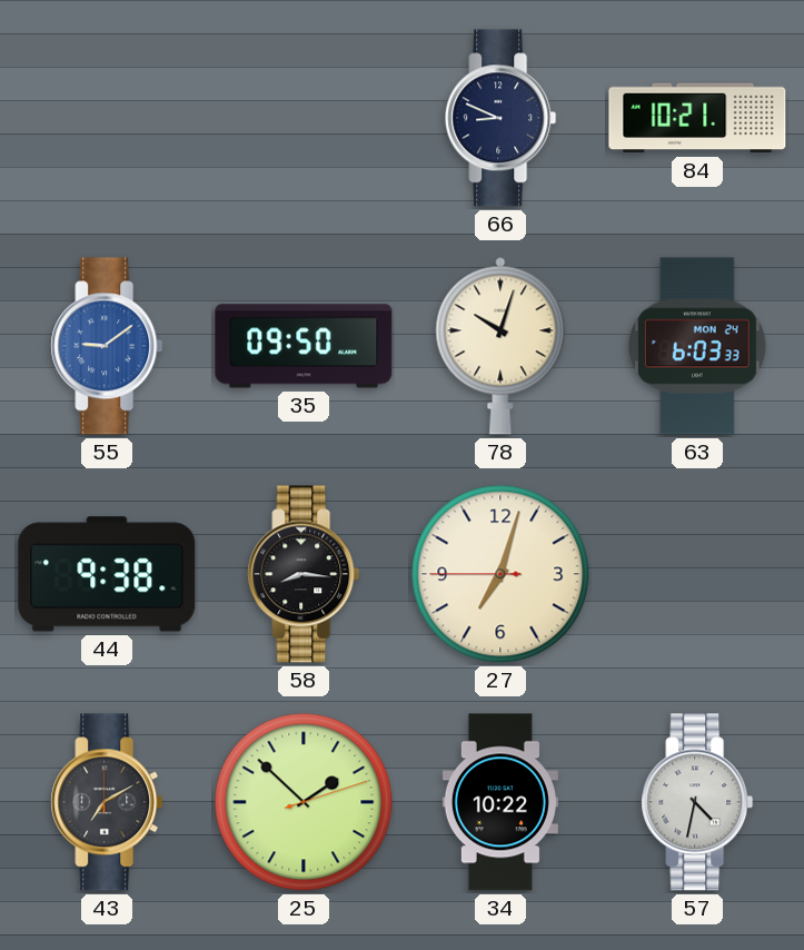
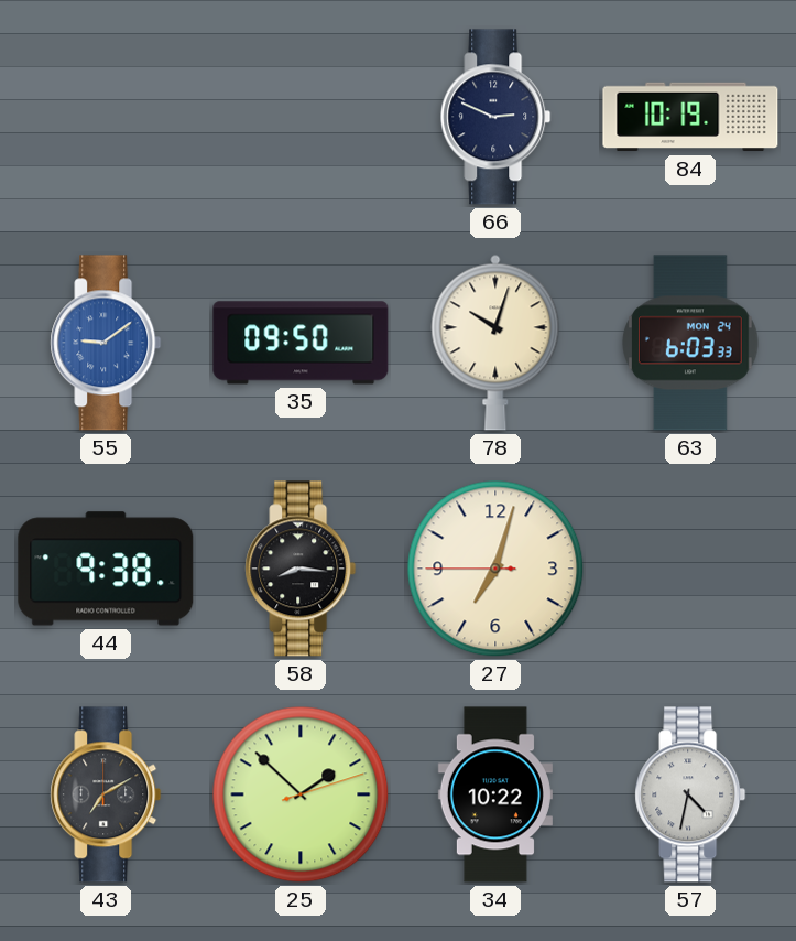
66: 8:49 -> 2:49
84: 10:21 -> 10:19
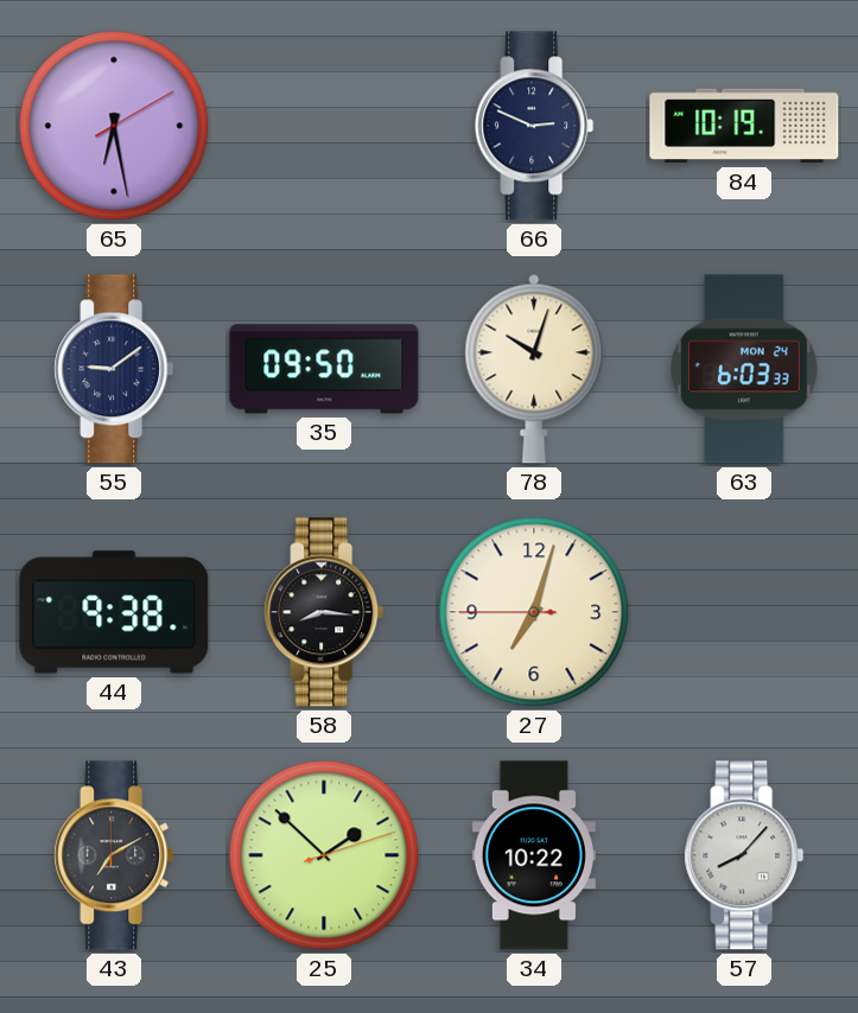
65: none -> 6:28
55 dial: blue -> navy
57: 4:32 -> 8:07
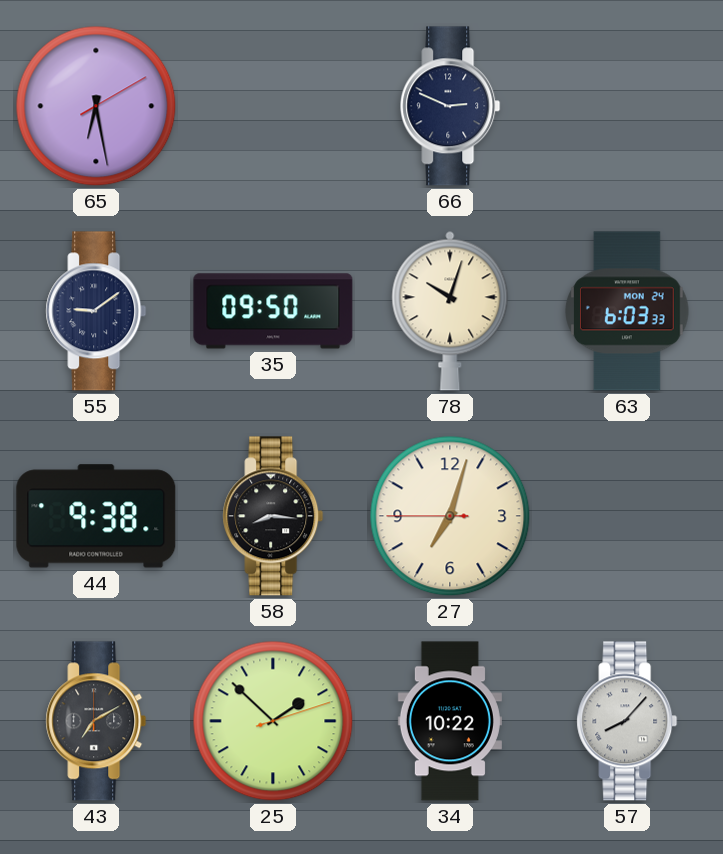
84: 10:19 -> none
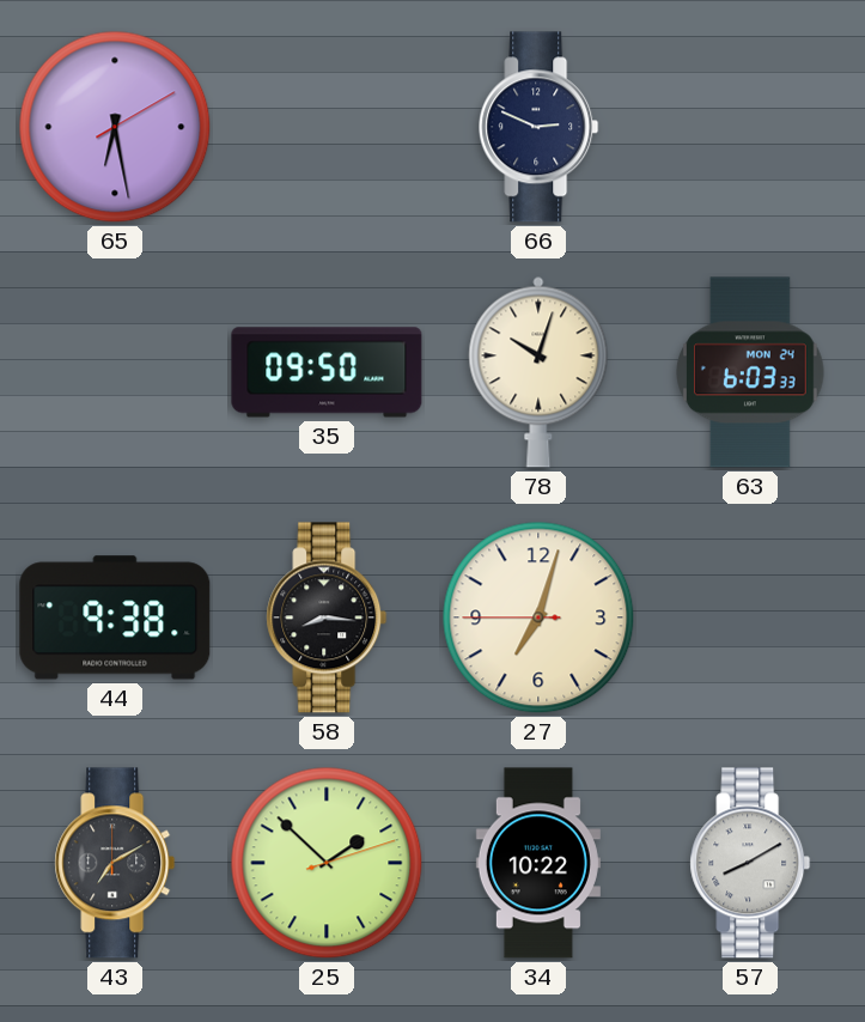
55: 9:09 -> none
57: 8:07 -> 8:10
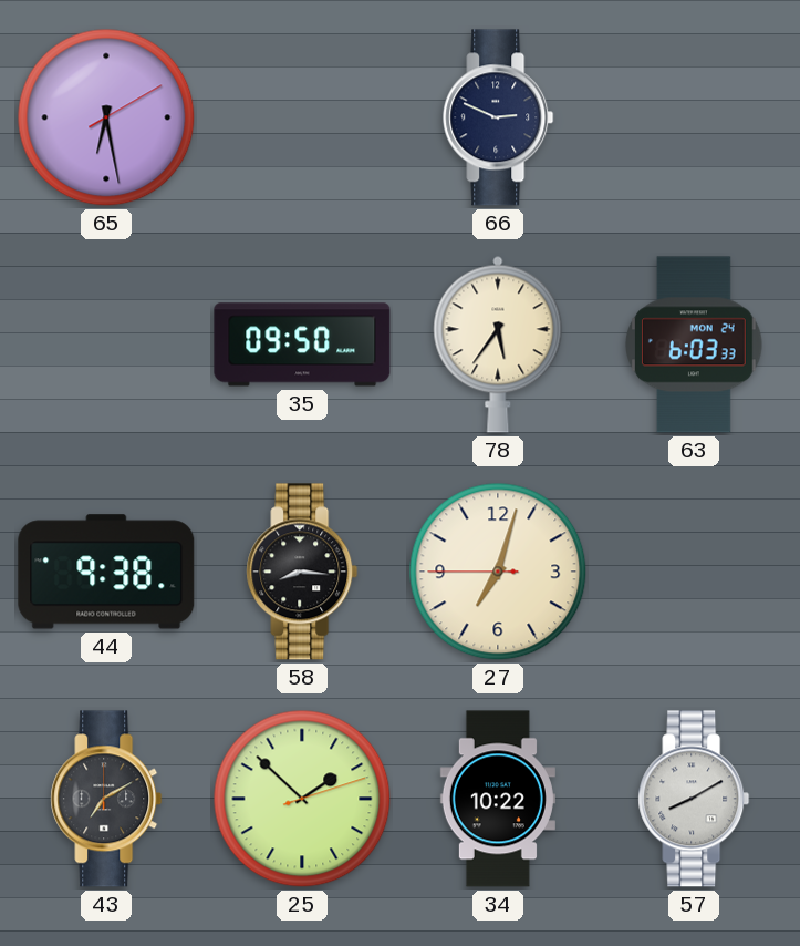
78: 10:03 -> 5:36
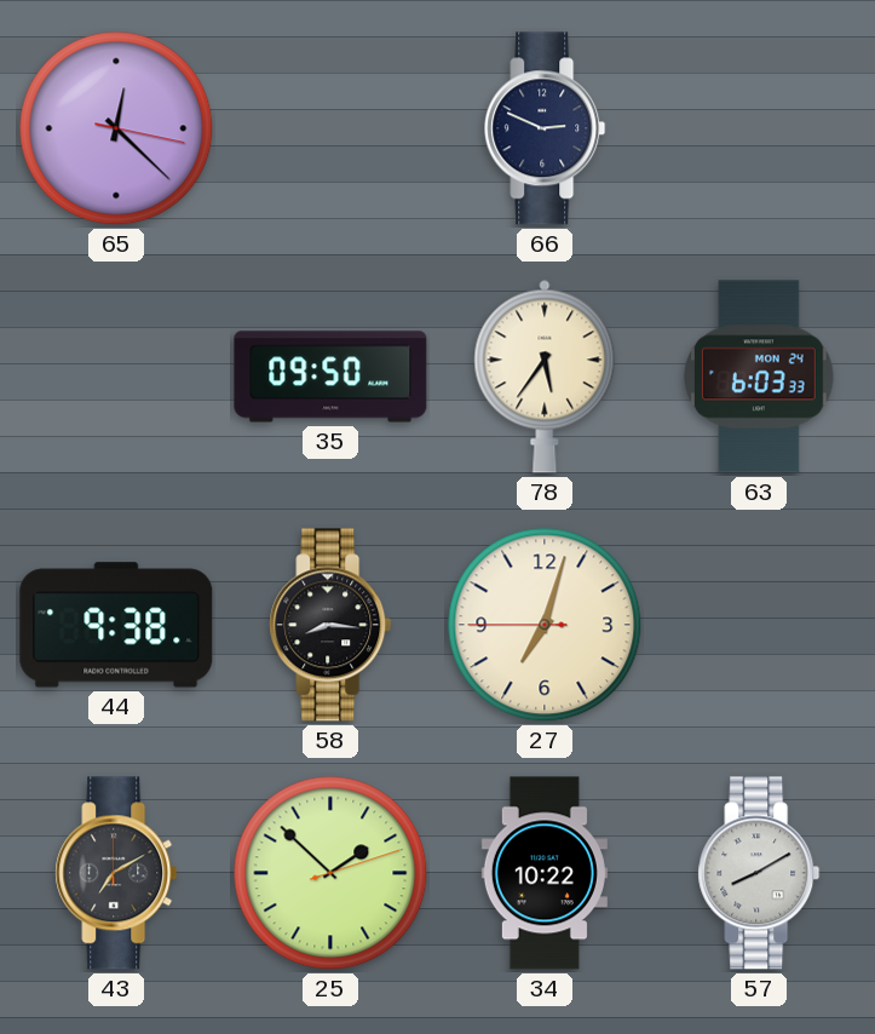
65: 6:28 -> 12:22
